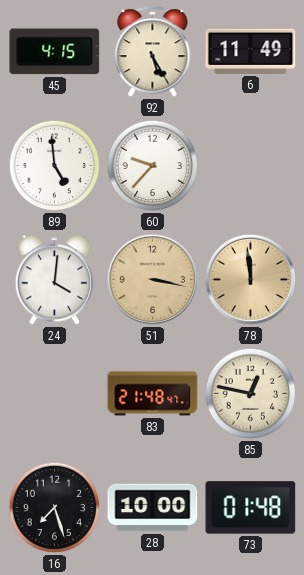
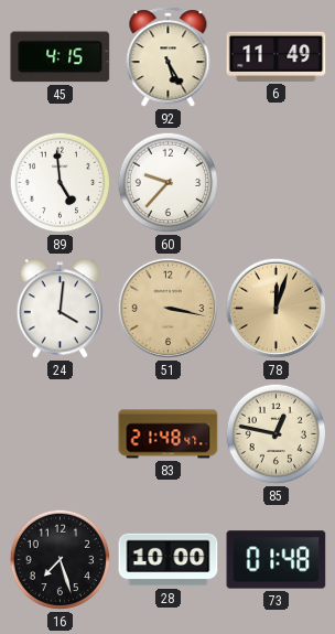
78: 11:59 -> 12:03
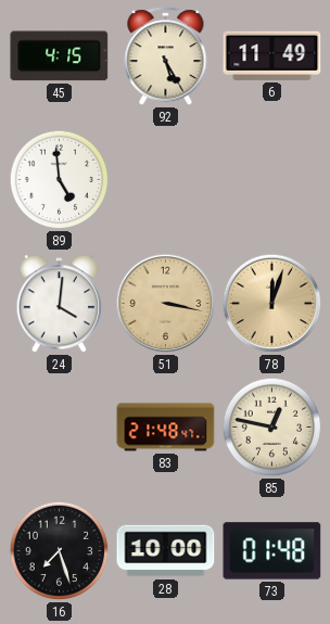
60: 9:37 -> none
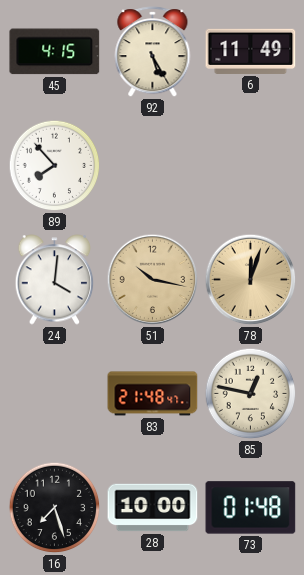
89: 4:59 -> 7:53
51: 3:17 -> 10:17
